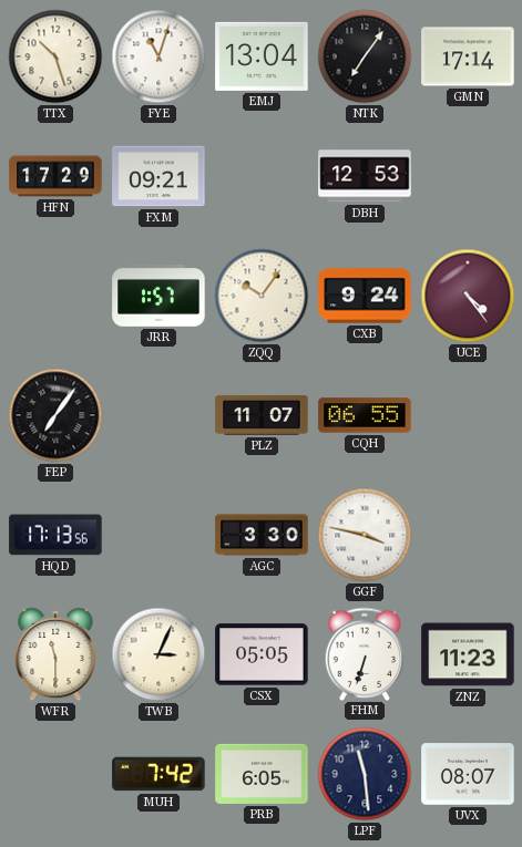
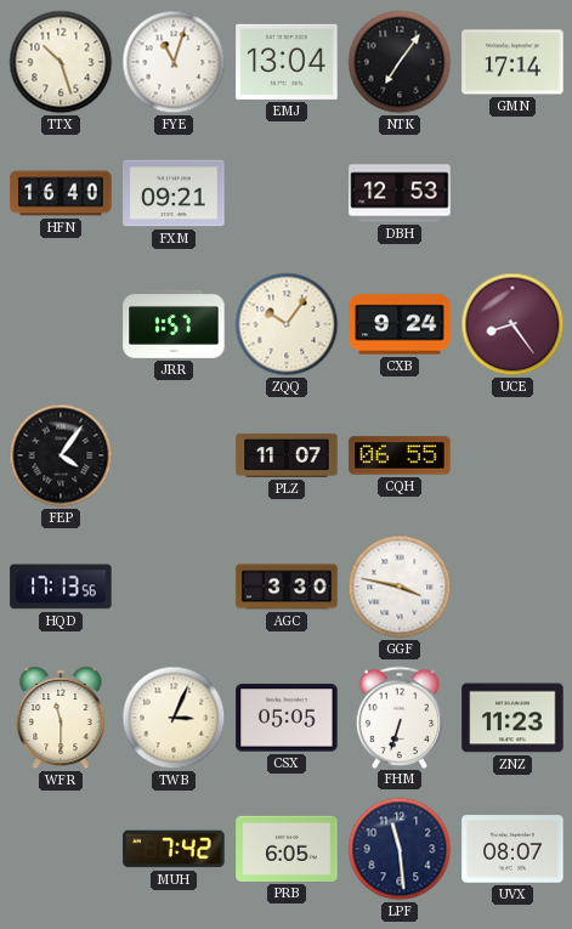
HFN: 17:29 -> 16:40
UCE: 4:24 -> 8:24
FEP: 7:06 -> 4:06
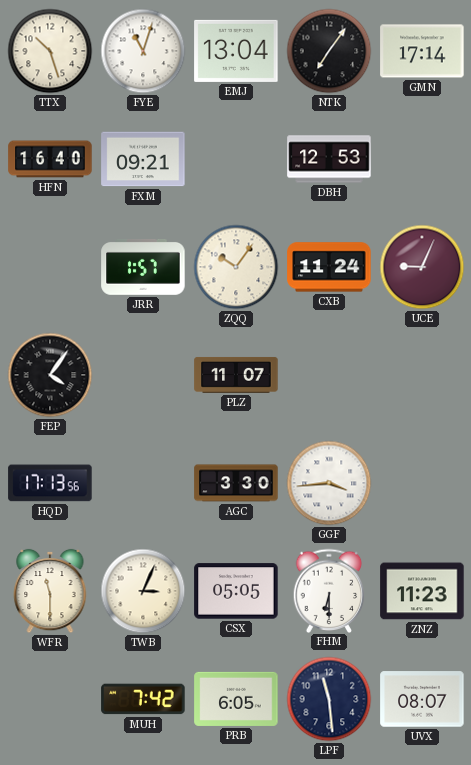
CXB: 9:24 -> 11:24
UCE: 8:24 -> 9:04
CQH: 06:55 -> none
GGF: 3:47 -> 3:44
FHM: 6:33 -> 6:30
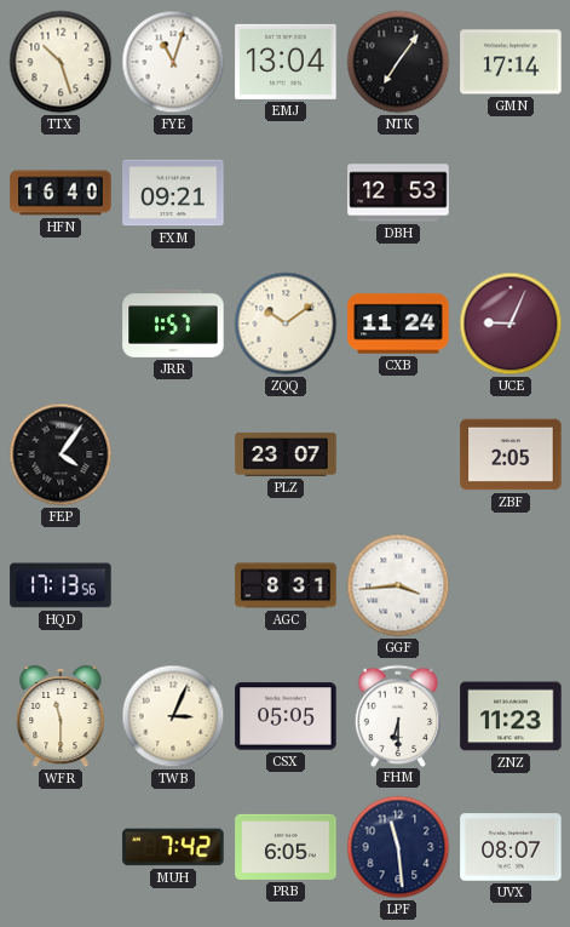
ZQQ: 10:06 -> 10:09
PLZ: 11:07 -> 23:07
ZBF: none -> 2:05
AGC: 3:30 -> 8:31
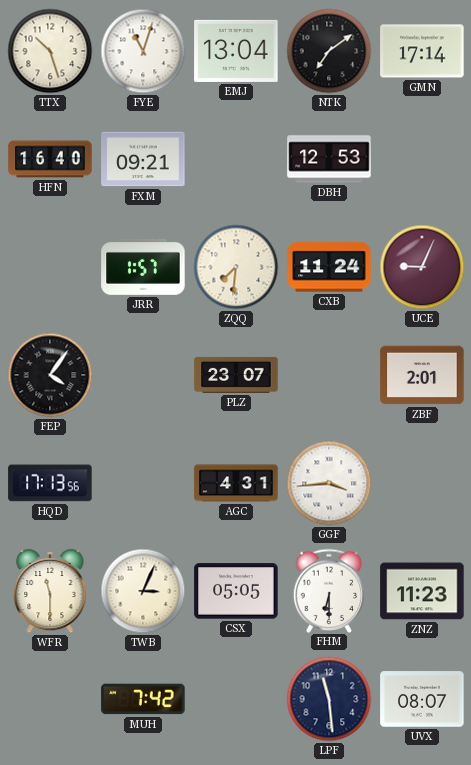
NTK: 7:06 -> 7:09
ZQQ: 10:09 -> 7:31
ZBF: 2:05 -> 2:01
AGC: 8:31 -> 4:31
PRB: 6:05 -> none
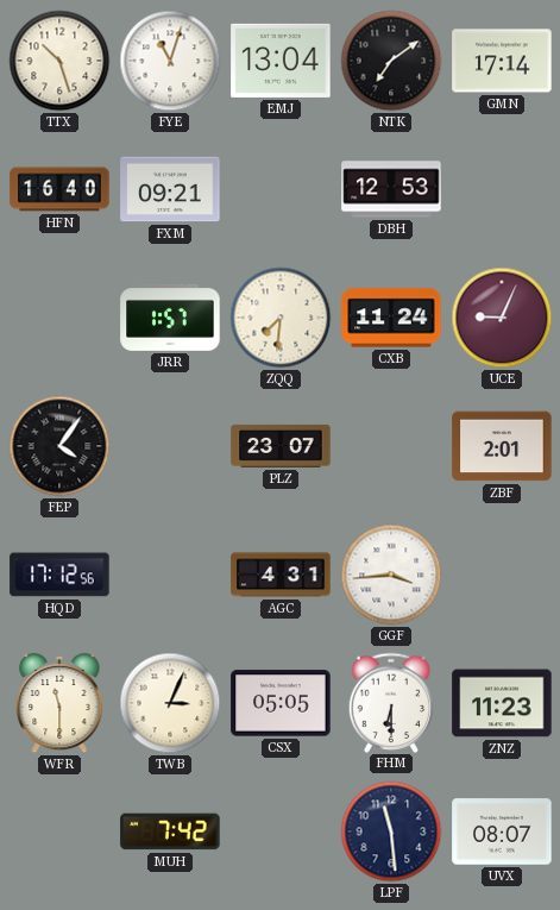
HQD: 17:13 -> 17:12
